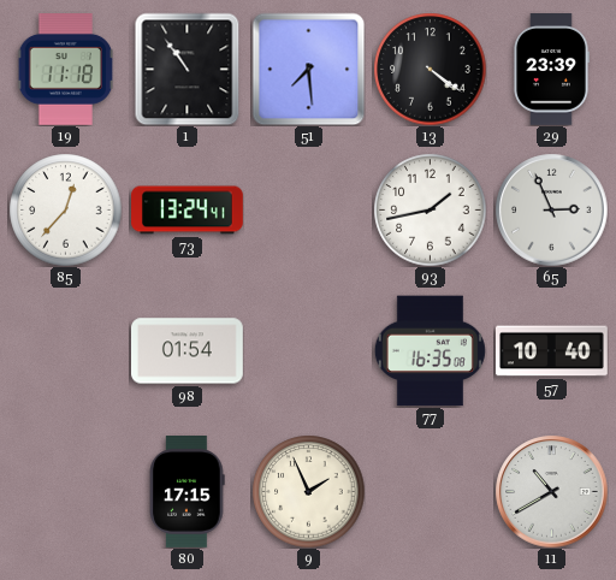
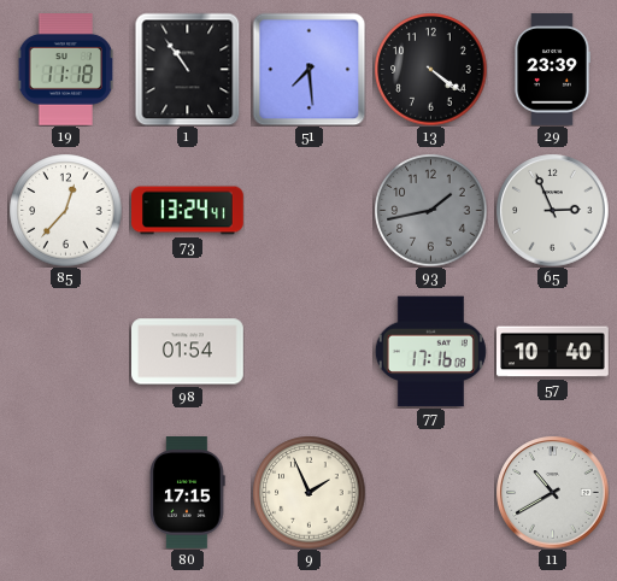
93 dial: white -> grey
77: 16:35 -> 17:16
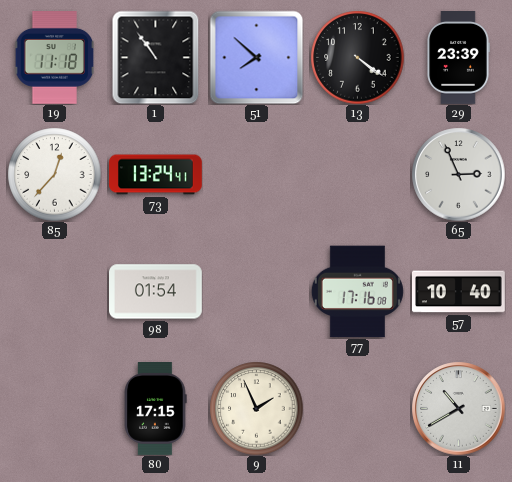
51: 7:29 -> 7:52
93: 1:43 -> none
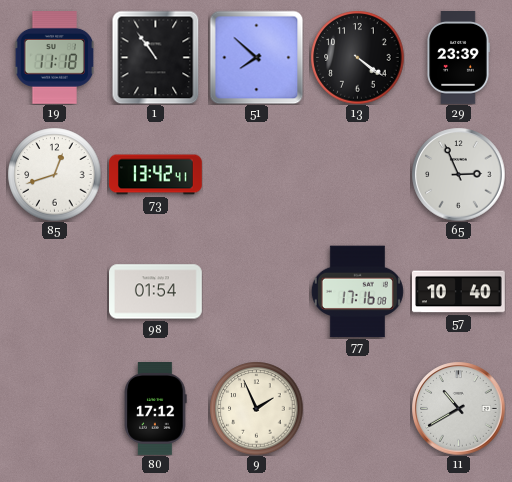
85: 12:37 -> 12:42
73: 13:24 -> 13:42
80: 17:15 -> 17:12
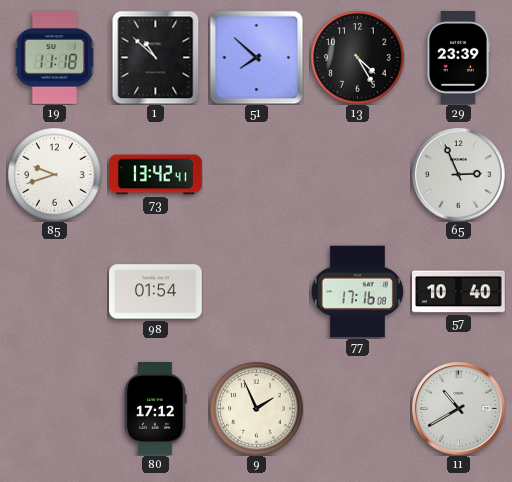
1: 10:54 -> 10:52
13: 4:21 -> 4:25
85: 12:42 -> 9:42
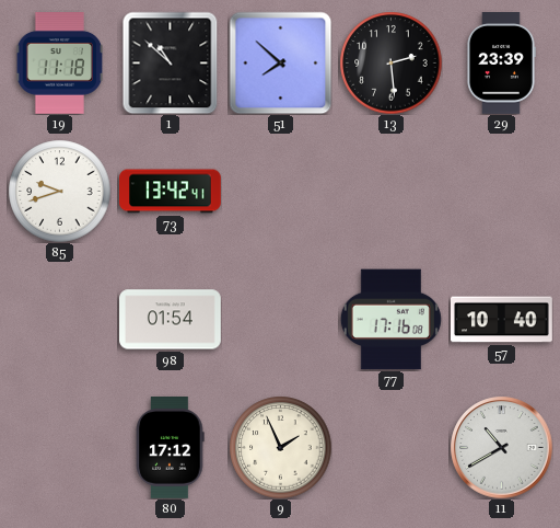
13: 4:25 -> 2:29
65: 2:56 -> none
